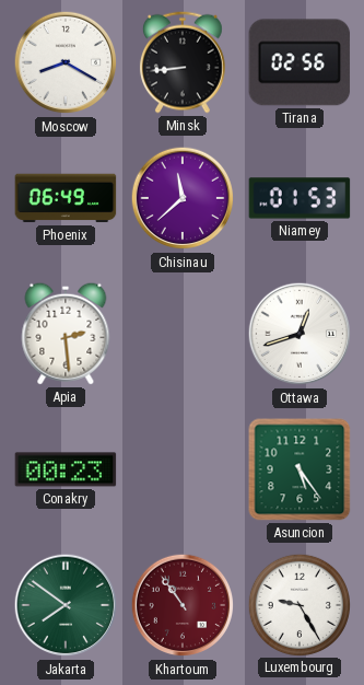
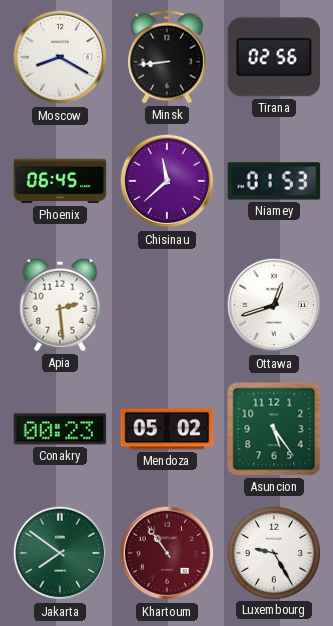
Phoenix: 06:49 -> 06:45
Mendoza: none -> 05:02
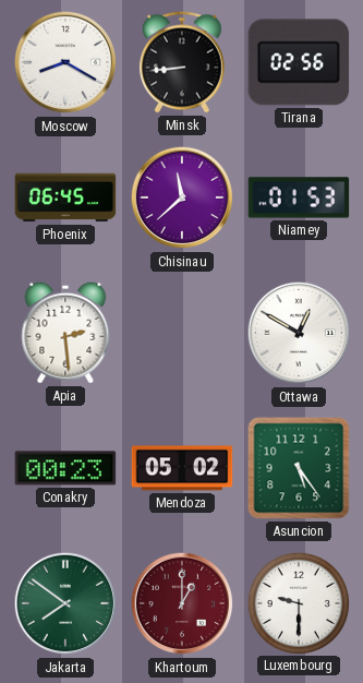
Ottawa: 12:42 -> 12:50
Khartoum: 10:54 -> 1:00
Luxembourg: 9:25 -> 9:30
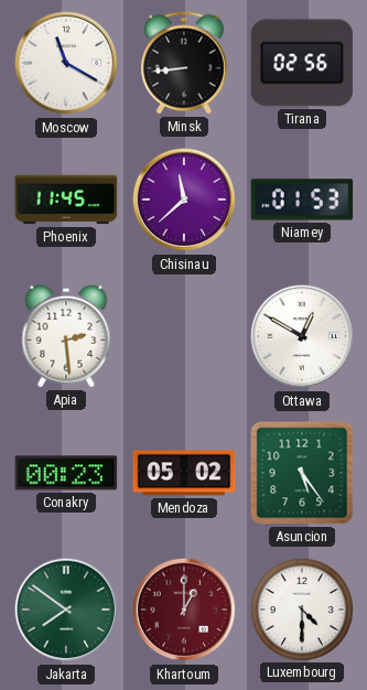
Moscow: 8:20 -> 11:20
Phoenix: 06:45 -> 11:45
Luxembourg: 9:30 -> 4:30
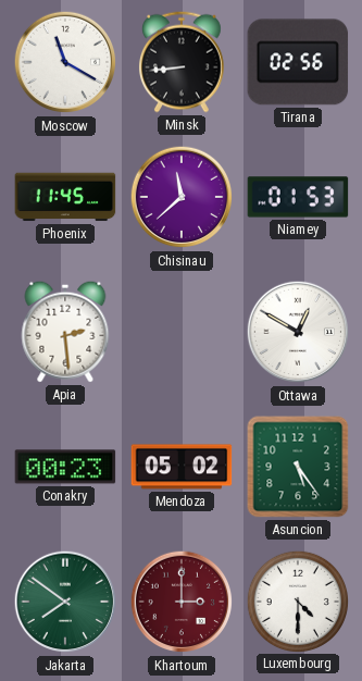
Khartoum: 1:00 -> 3:00
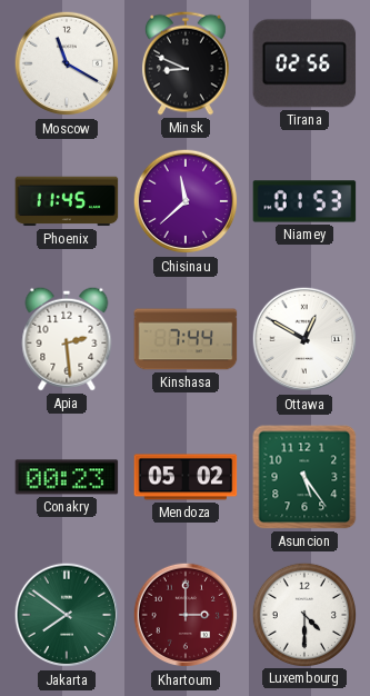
Minsk: 8:44 -> 8:49
Kinshasa: none -> 7:44
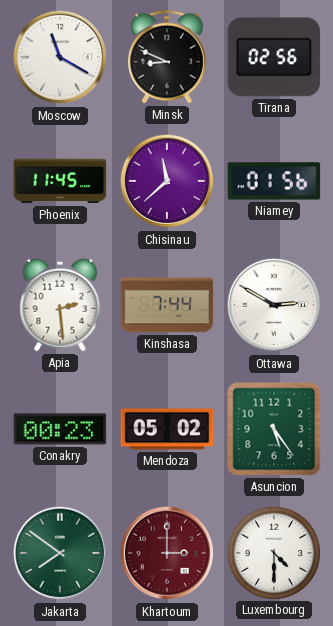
Niamey: 01:53 -> 01:56
Ottawa: 12:50 -> 2:50
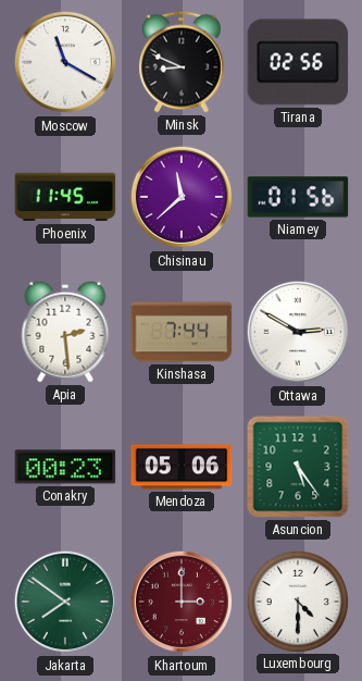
Mendoza: 05:02 -> 05:06
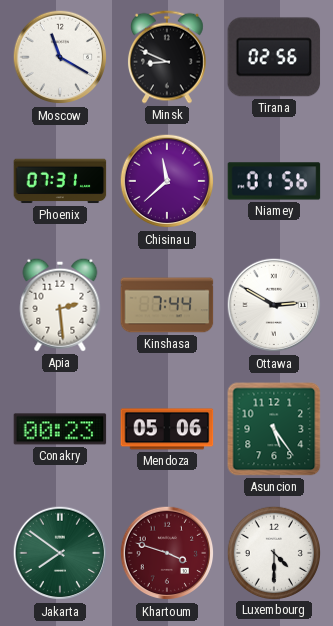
Phoenix: 11:45 -> 07:31
Khartoum: 3:00 -> 3:48
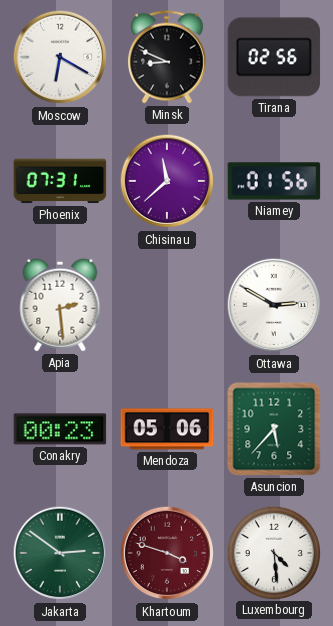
Moscow: 11:20 -> 6:20
Kinshasa: 7:44 -> none
Asuncion: 5:24 -> 5:37
Jakarta: 7:51 -> 2:51
Luxembourg: 4:30 -> 4:29
